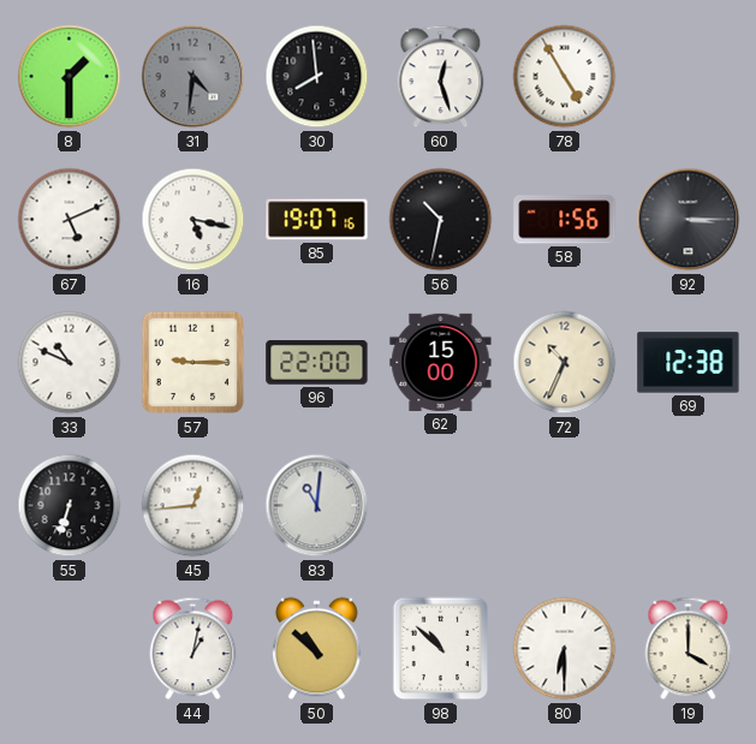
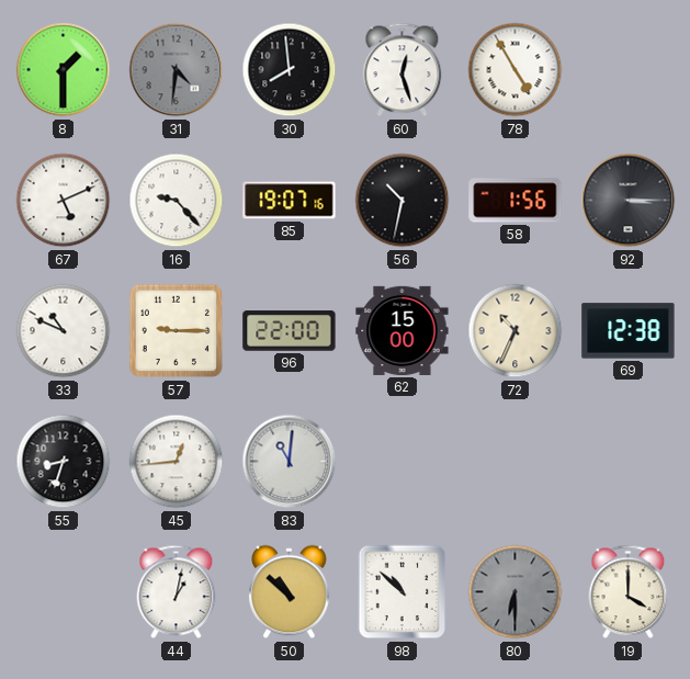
16: 5:17 -> 9:23
55: 6:33 -> 8:33
80 dial: white -> grey
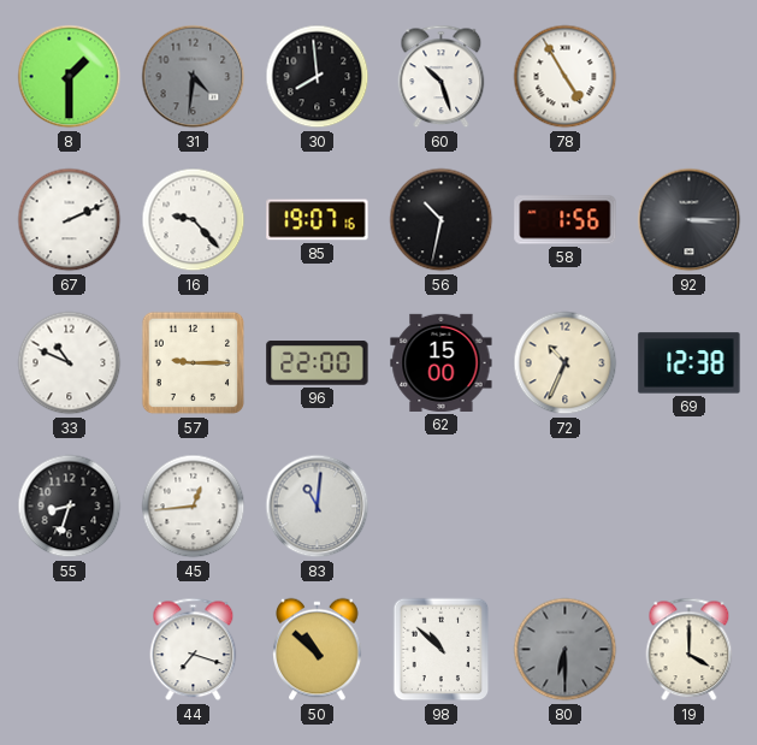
60: 12:27 -> 10:27
67: 5:11 -> 2:11
44: 1:02 -> 7:18
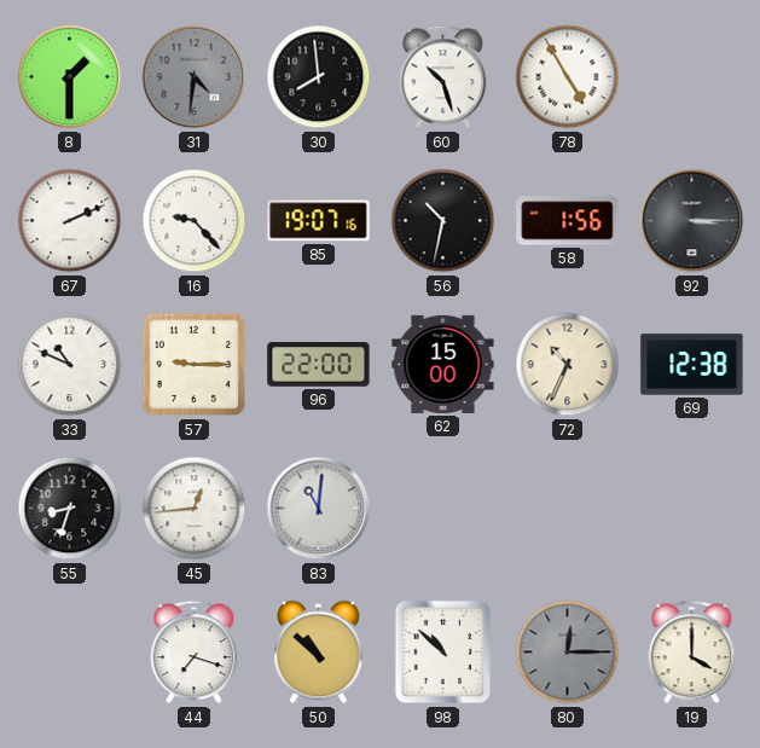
80: 6:30 -> 12:15
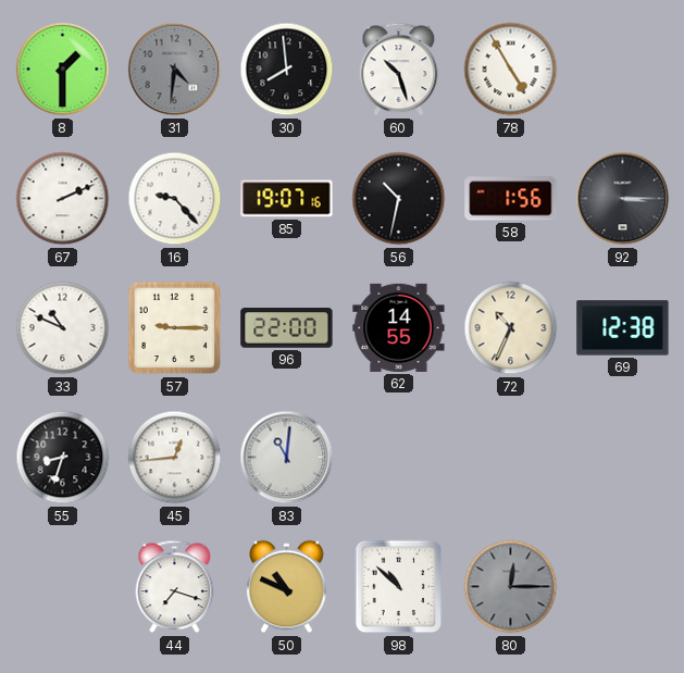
62: 15:00 -> 14:55
50: 10:52 -> 10:49
19: 4:00 -> none
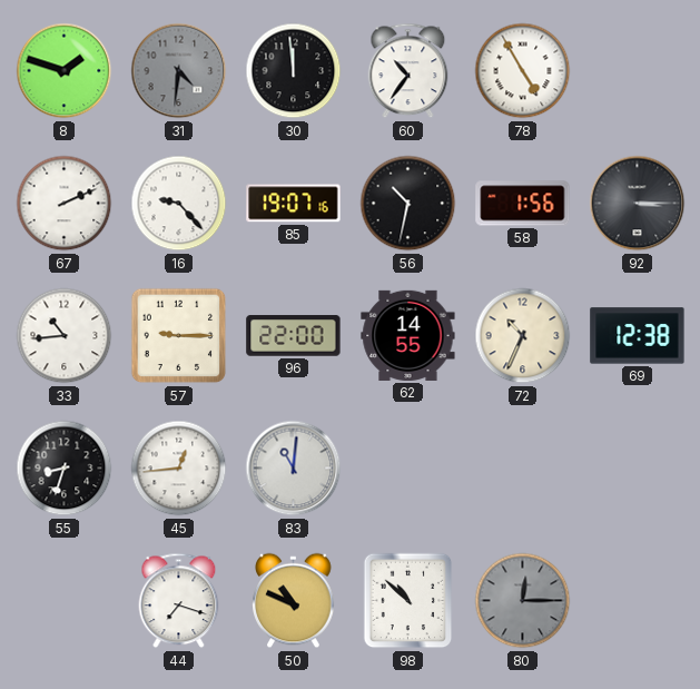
8: 1:30 -> 1:48
30: 7:59 -> 11:59
60: 10:27 -> 10:36
33: 10:49 -> 10:44
